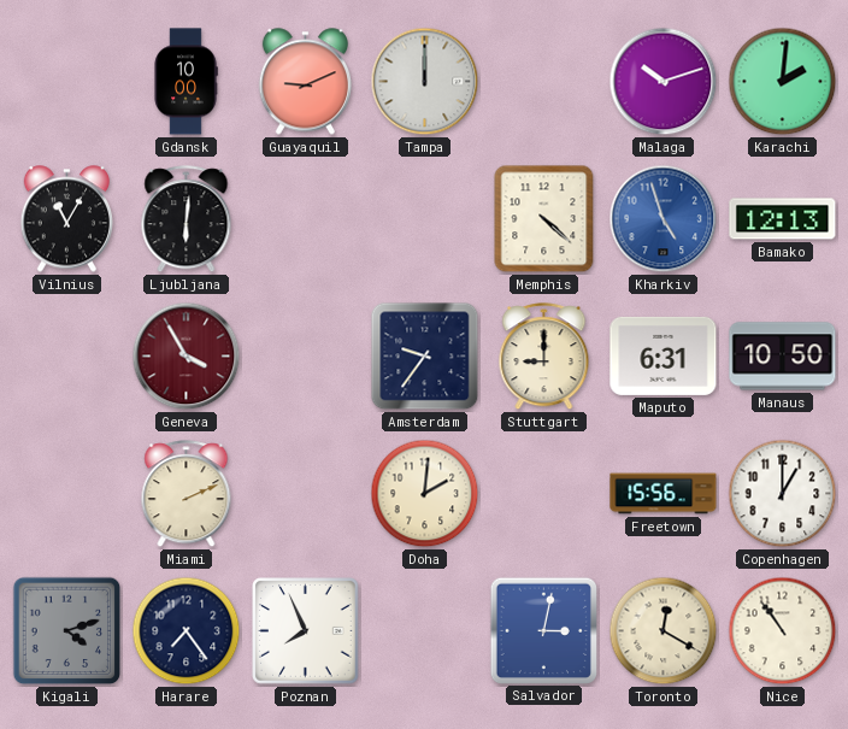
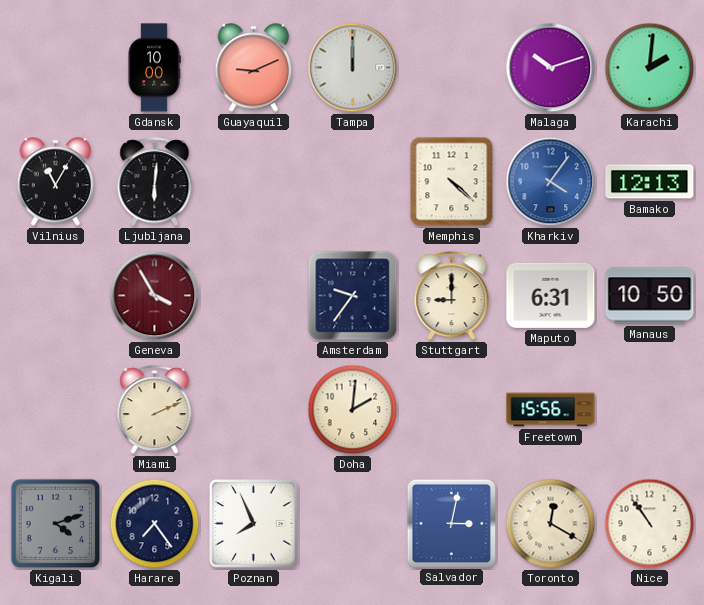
Kharkiv: 4:57 -> 4:06
Copenhagen: 1:00 -> none
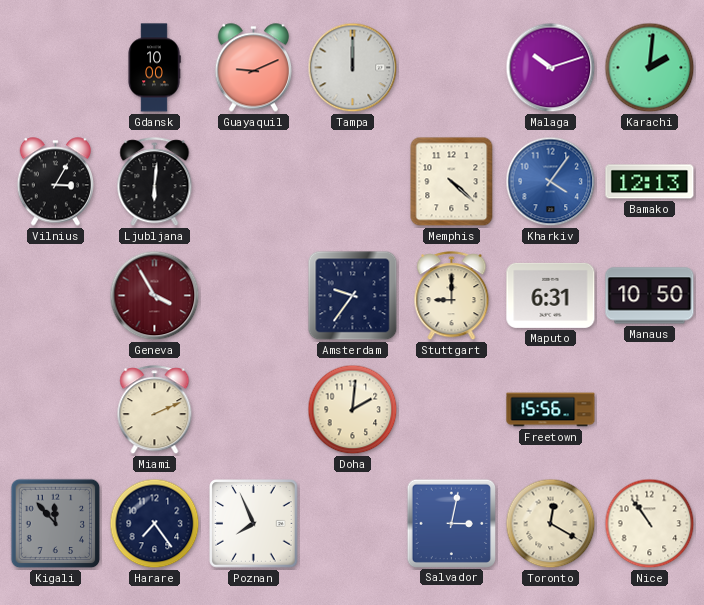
Vilnius: 11:05 -> 3:05
Kigali: 4:12 -> 11:53
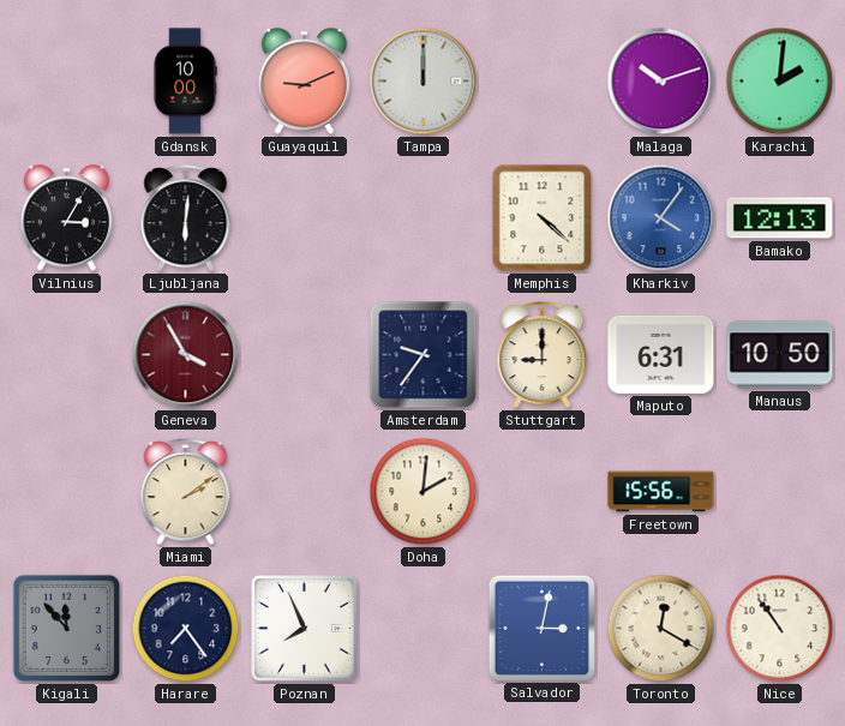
Miami: 2:11 -> 2:09
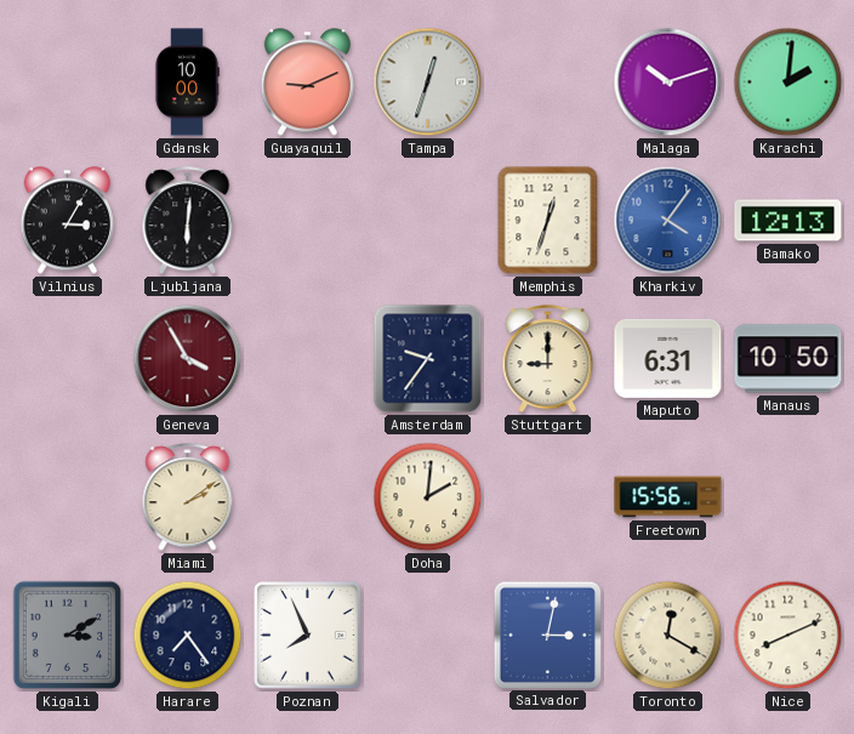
Tampa: 12:00 -> 12:33
Memphis: 4:22 -> 12:33
Kigali: 11:53 -> 3:10
Nice: 10:54 -> 8:11
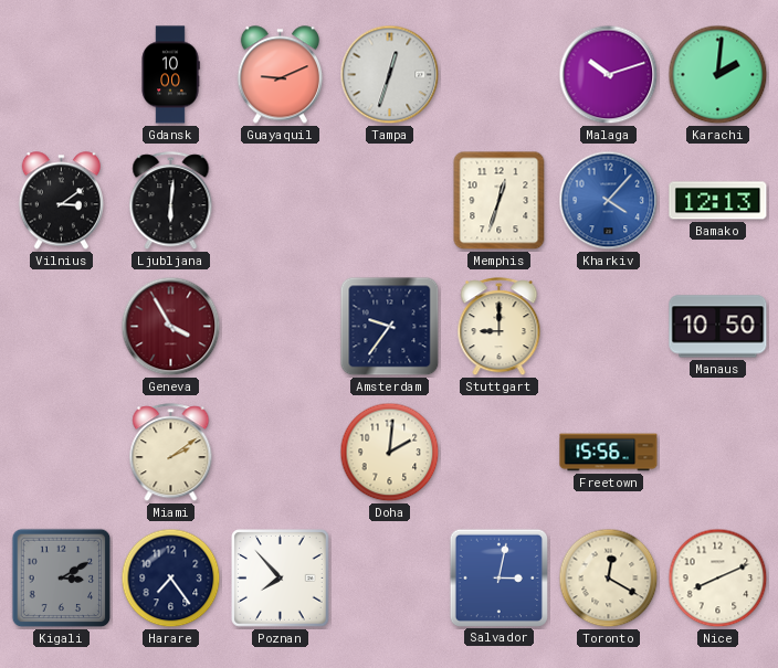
Vilnius: 3:05 -> 3:09
Kharkiv: 4:06 -> 4:07
Maputo: 6:31 -> none
Poznan: 7:56 -> 7:53
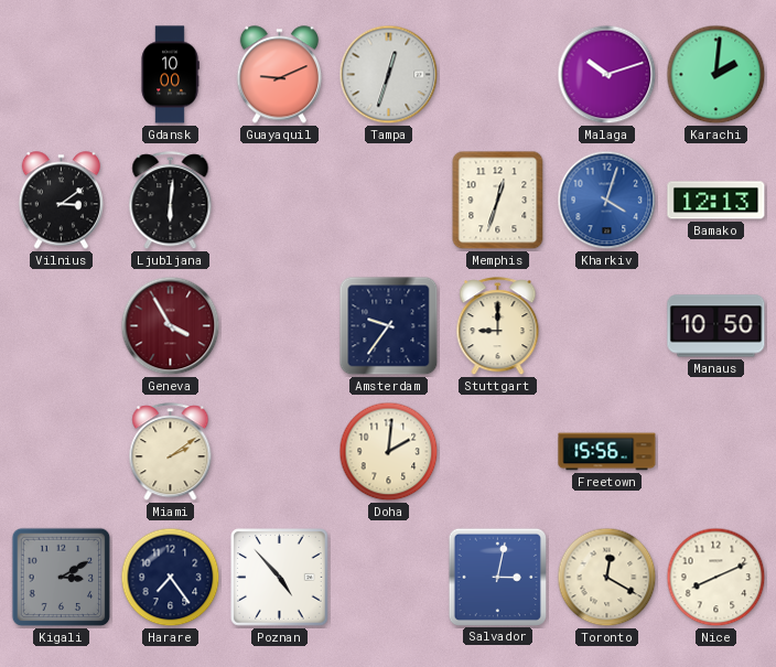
Kharkiv: 4:07 -> 4:03
Poznan: 7:53 -> 4:53
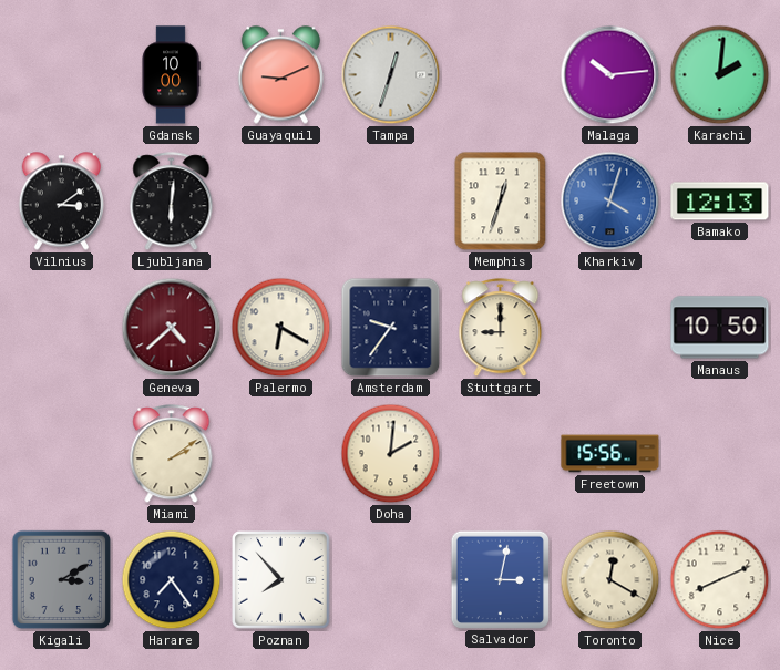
Malaga: 10:12 -> 10:14
Geneva: 3:55 -> 4:38
Palermo: none -> 6:20
Poznan: 4:53 -> 7:53
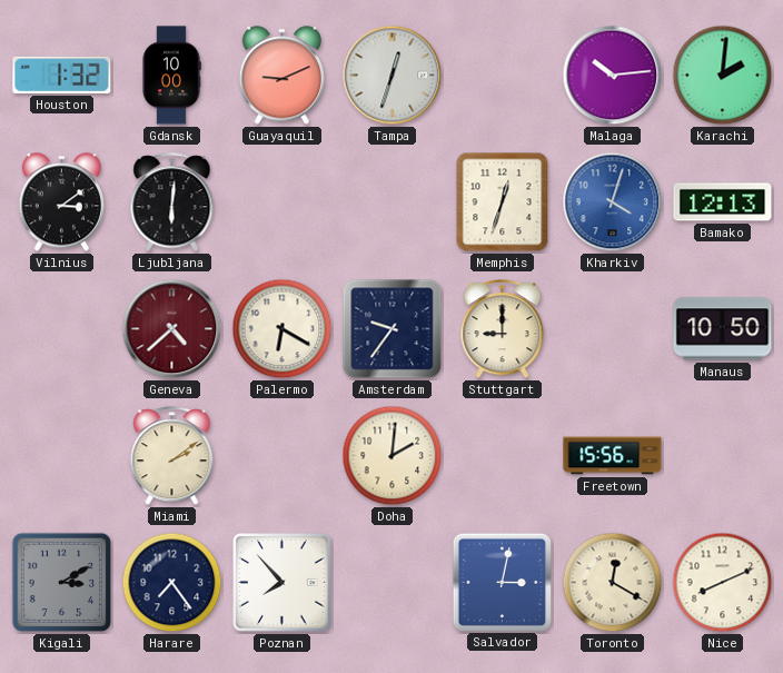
Houston: none -> 1:32
